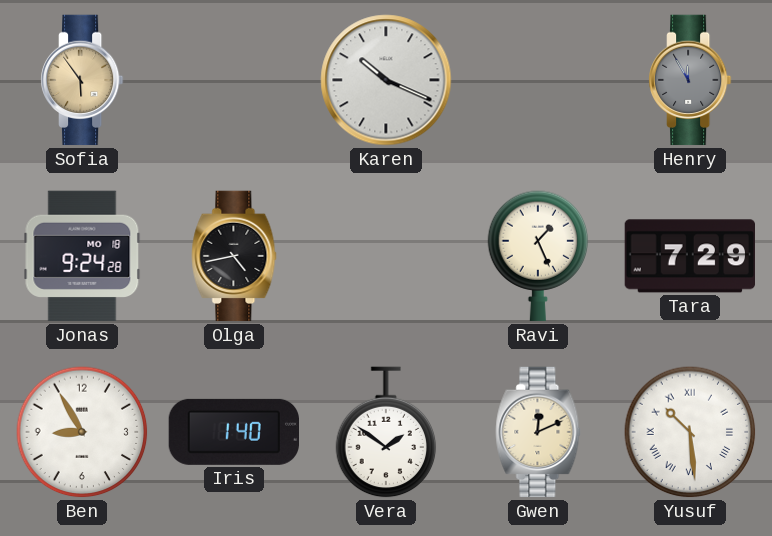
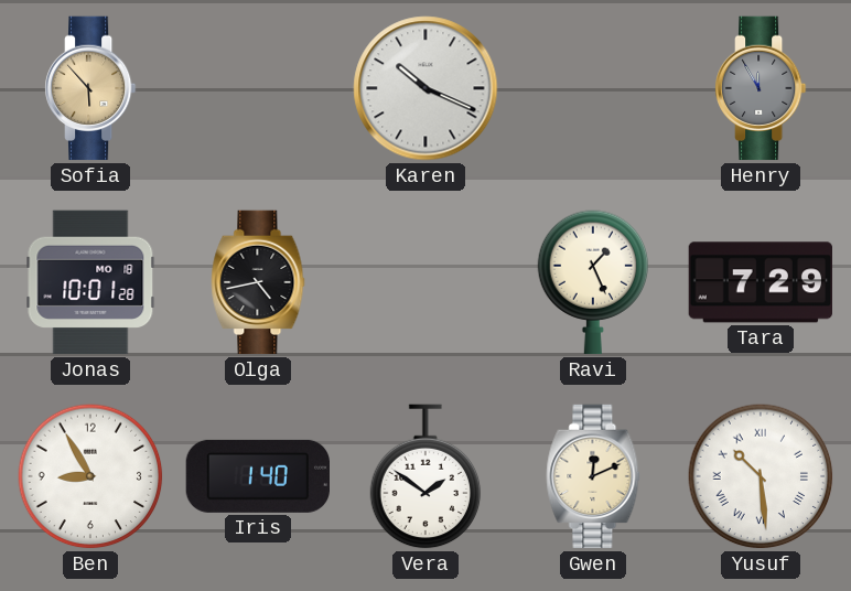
Sofia: 5:54 -> 5:53
Jonas: 9:24 -> 10:01
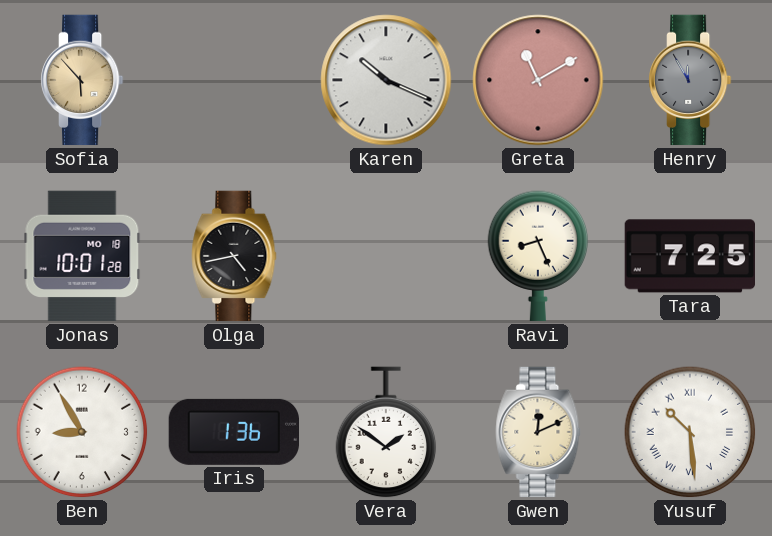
Greta: none -> 11:10
Ravi: 1:26 -> 8:26
Tara: 7:29 -> 7:25
Iris: 1:40 -> 1:36
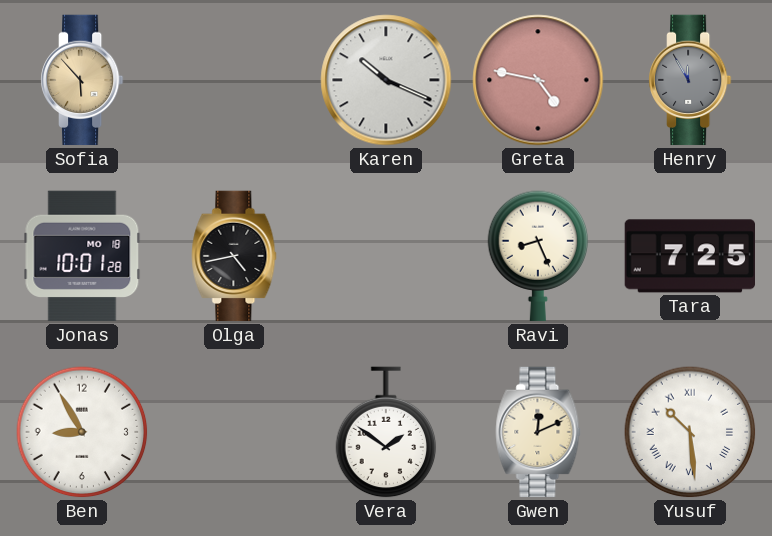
Greta: 11:10 -> 4:47
Iris: 1:36 -> none
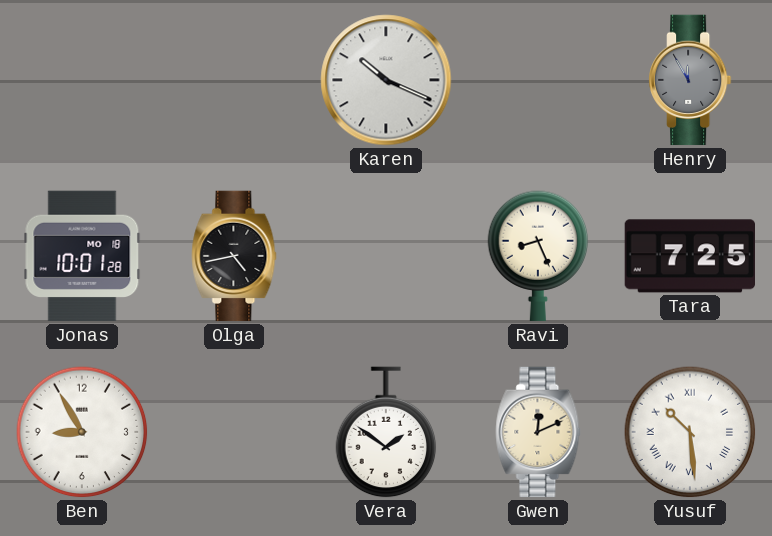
Sofia: 5:53 -> none
Greta: 4:47 -> none
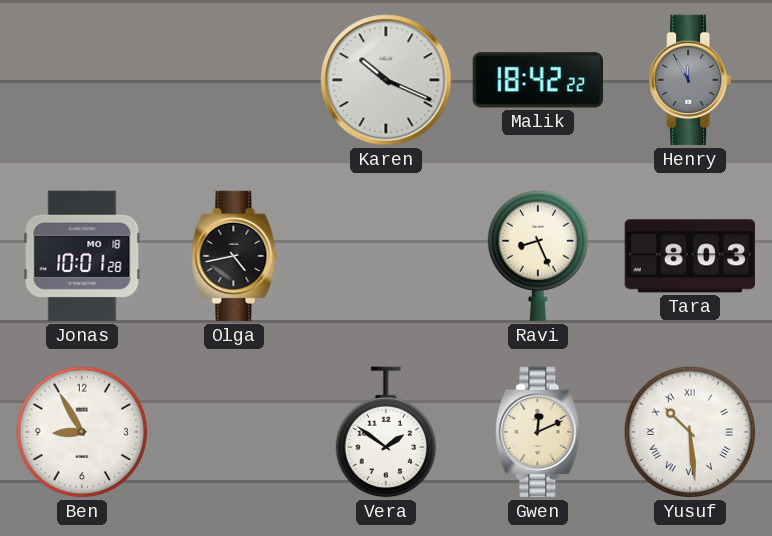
Malik: none -> 18:42
Tara: 7:25 -> 8:03
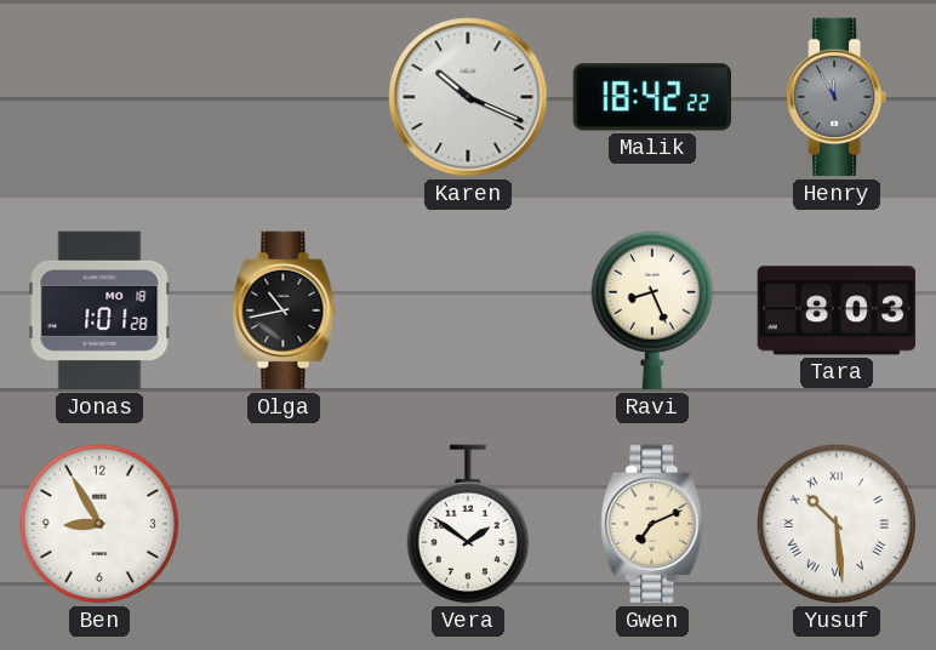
Jonas: 10:01 -> 1:01
Olga: 4:43 -> 10:43
Gwen: 12:11 -> 7:11
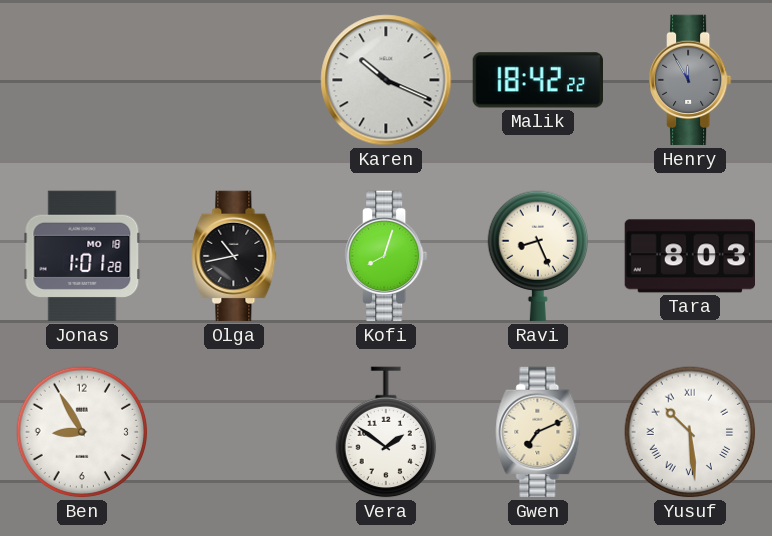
Kofi: none -> 8:03
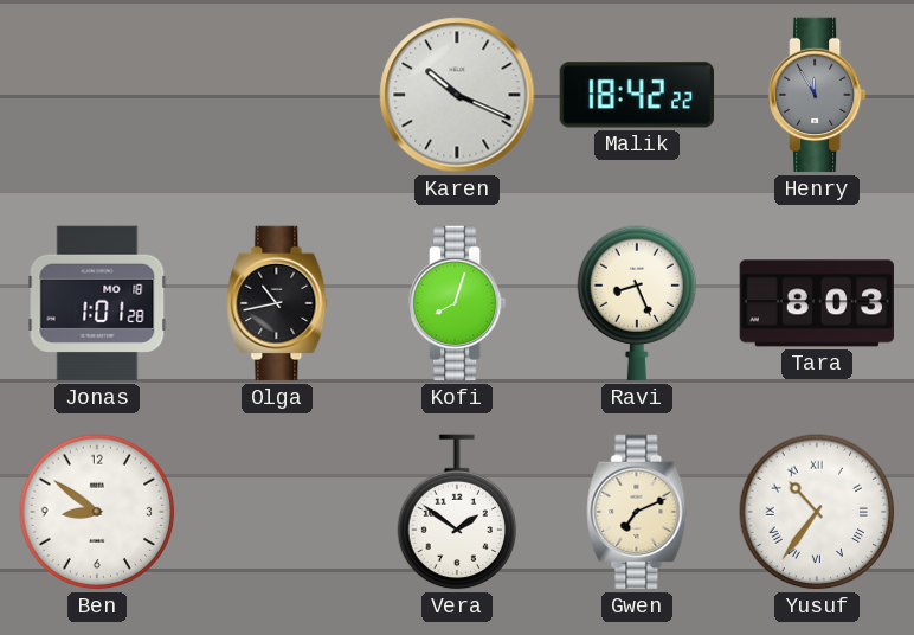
Ben: 8:55 -> 8:51
Yusuf: 10:29 -> 10:36
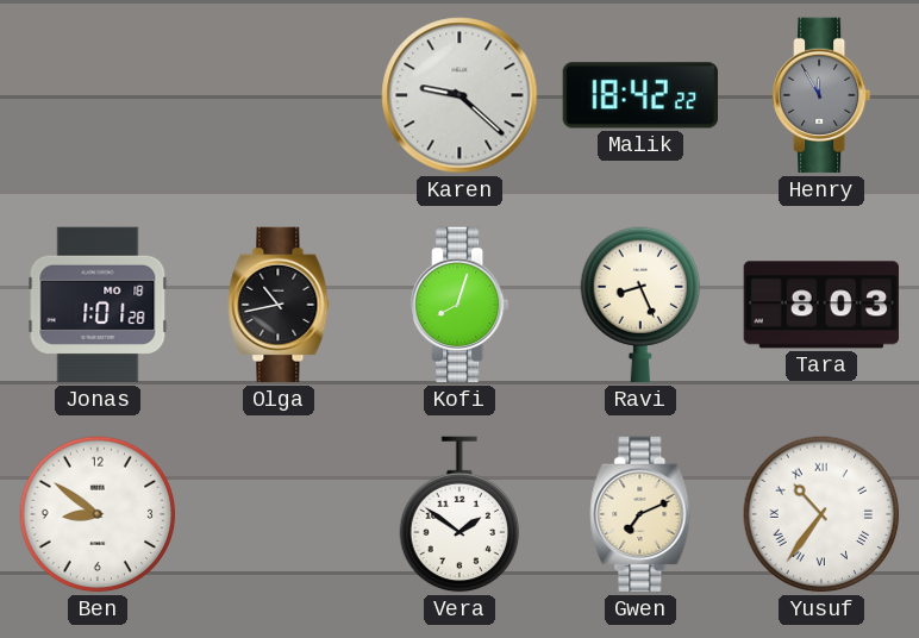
Karen: 10:19 -> 9:22
